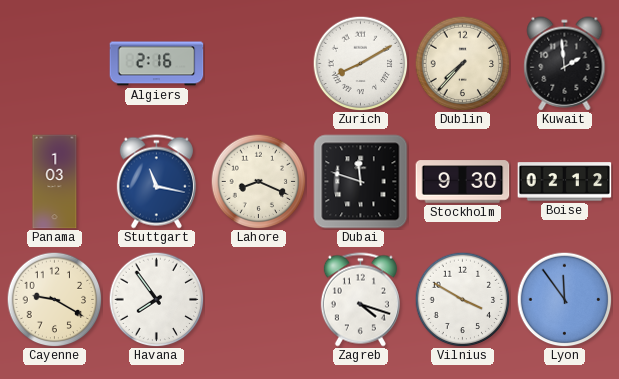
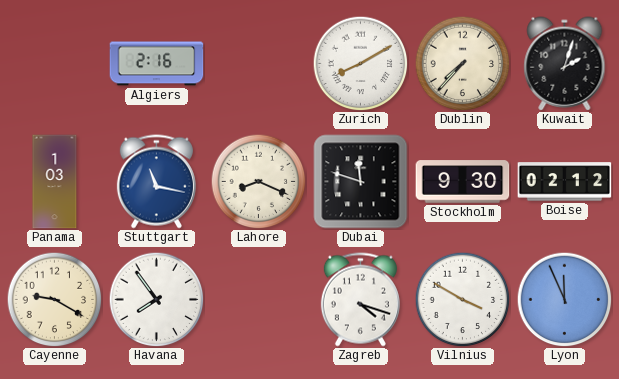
Kuwait: 1:59 -> 2:03
Lyon: 11:54 -> 11:56
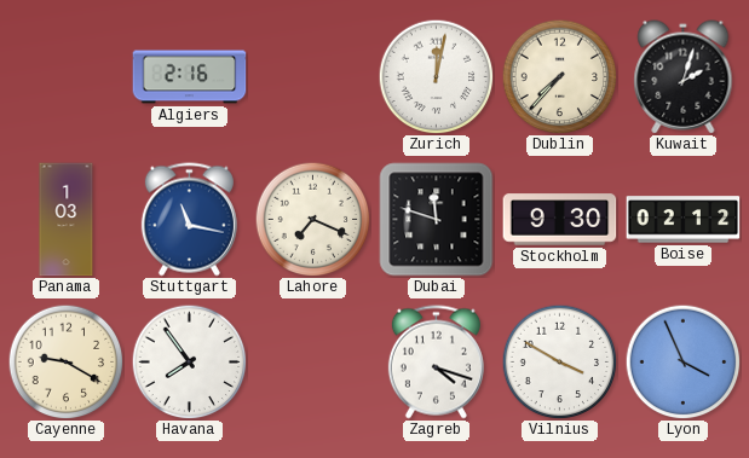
Zurich: 8:10 -> 12:02
Lahore: 8:19 -> 7:19
Lyon: 11:56 -> 3:56
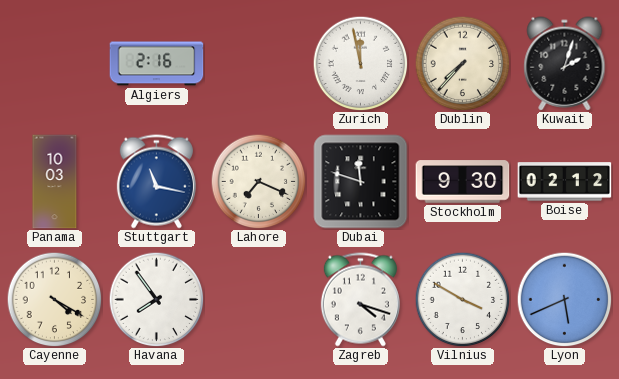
Zurich: 12:02 -> 11:58
Panama: 1:03 -> 10:03
Cayenne: 9:20 -> 4:20
Lyon: 3:56 -> 5:41
